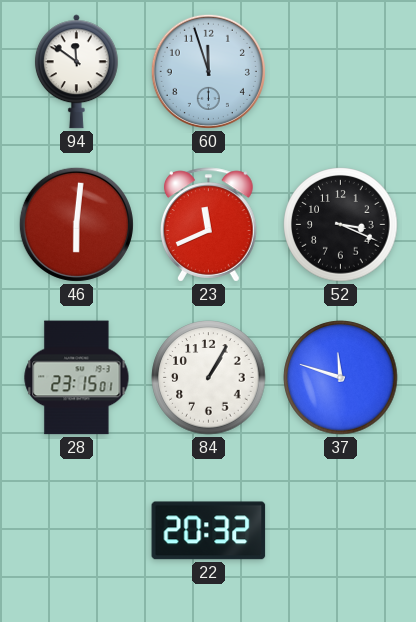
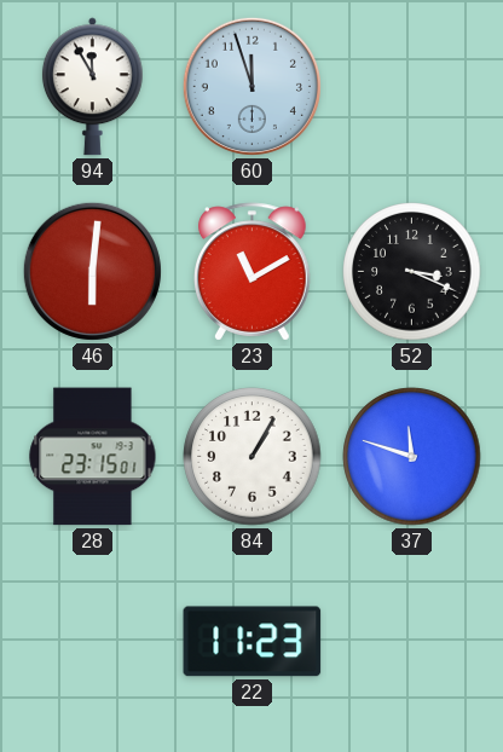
94: 11:51 -> 11:55
23: 11:41 -> 11:10
22: 20:32 -> 11:23
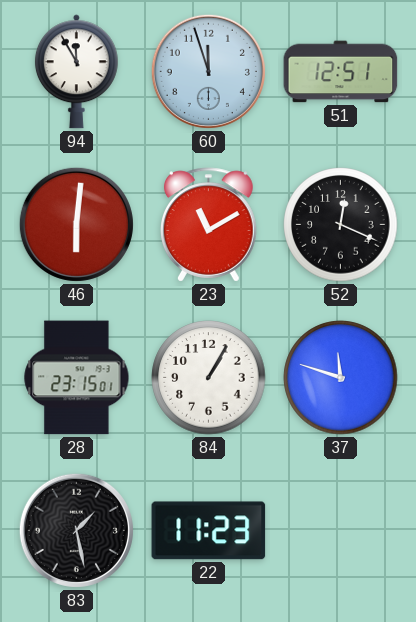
51: none -> 12:51
52: 3:19 -> 12:19
83: none -> 1:28
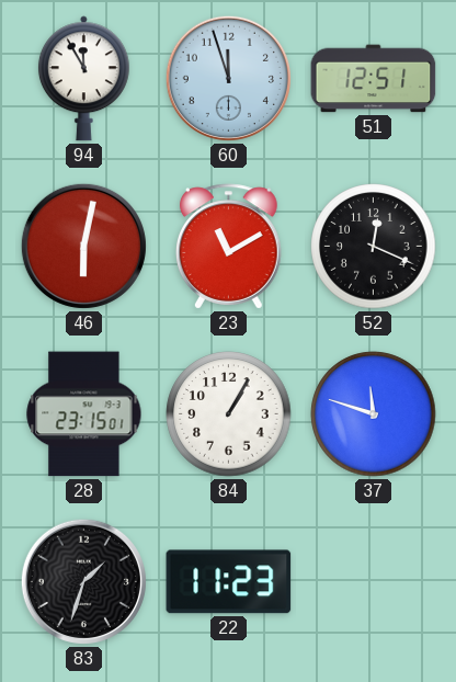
46: 6:01 -> 6:02
83: 1:28 -> 1:33
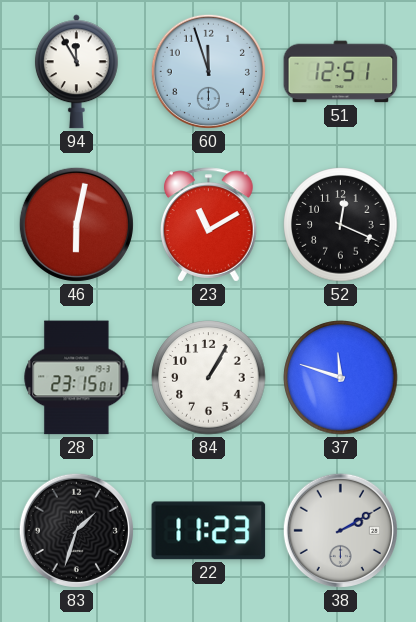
38: none -> 2:10
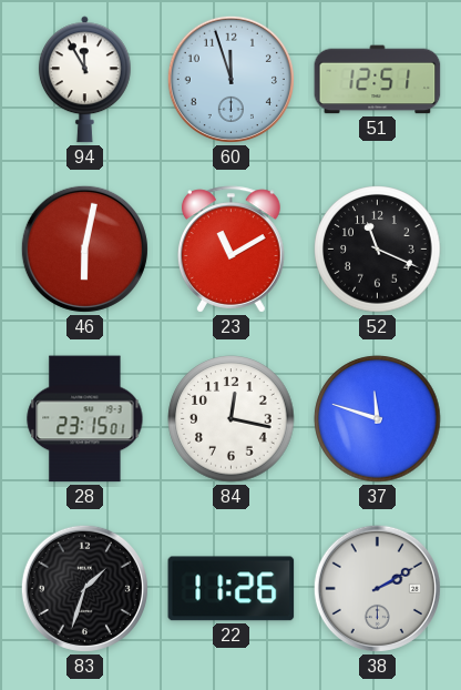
52: 12:19 -> 11:19
84: 1:05 -> 12:17
22: 11:23 -> 11:26
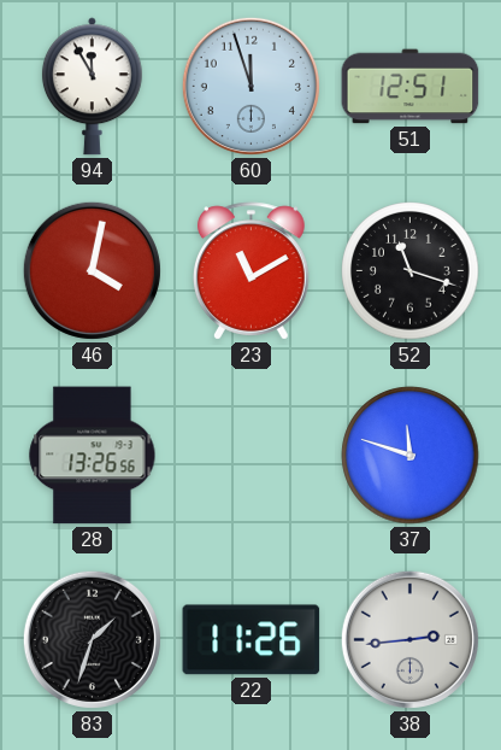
46: 6:02 -> 4:02
52: 11:19 -> 11:18
28: 23:15 -> 13:26
84: 12:17 -> none
38: 2:10 -> 2:44
